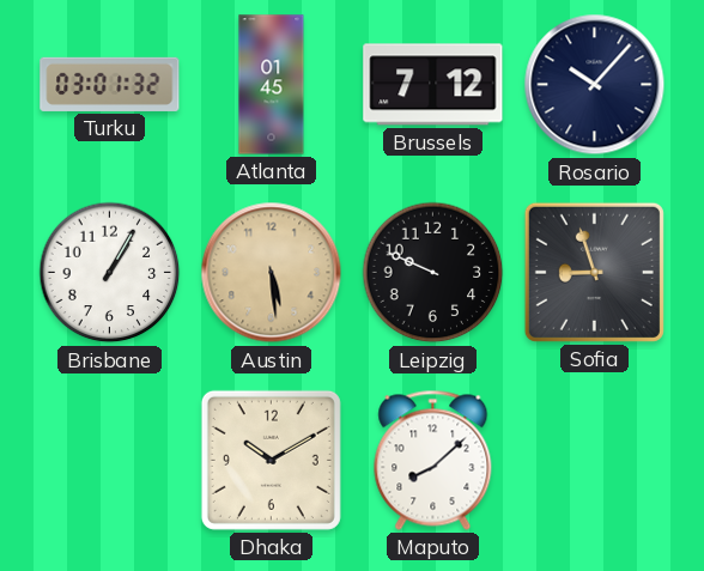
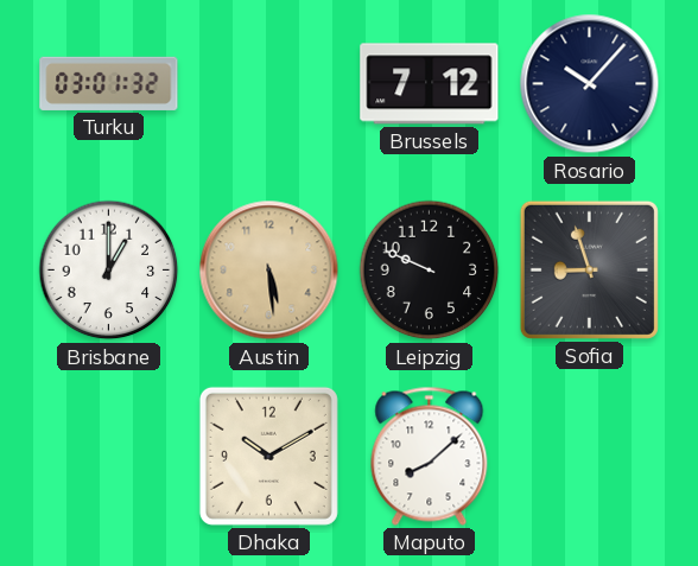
Atlanta: 01:45 -> none
Brisbane: 1:05 -> 1:00
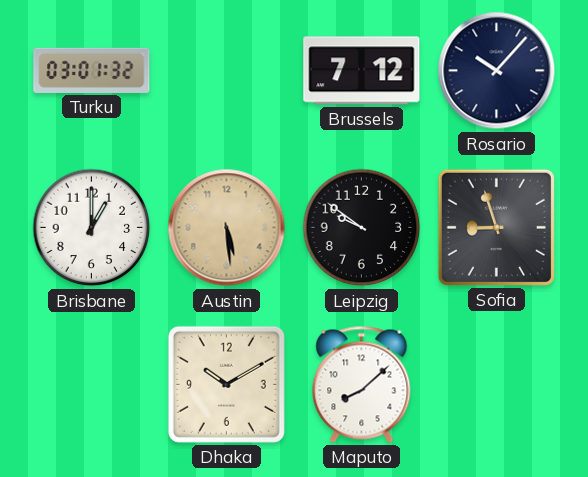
Leipzig: 9:49 -> 9:51
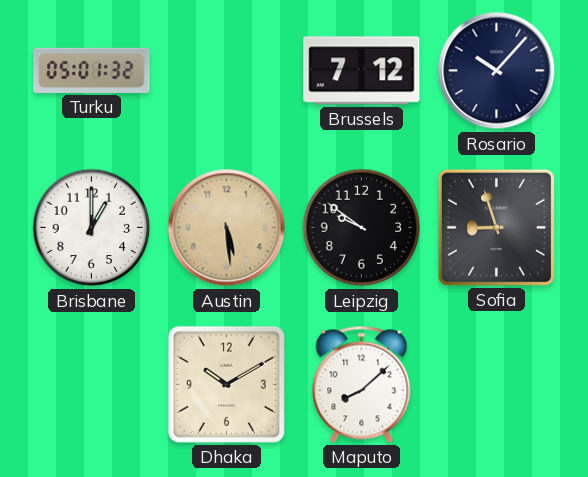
Turku: 03:01 -> 05:01
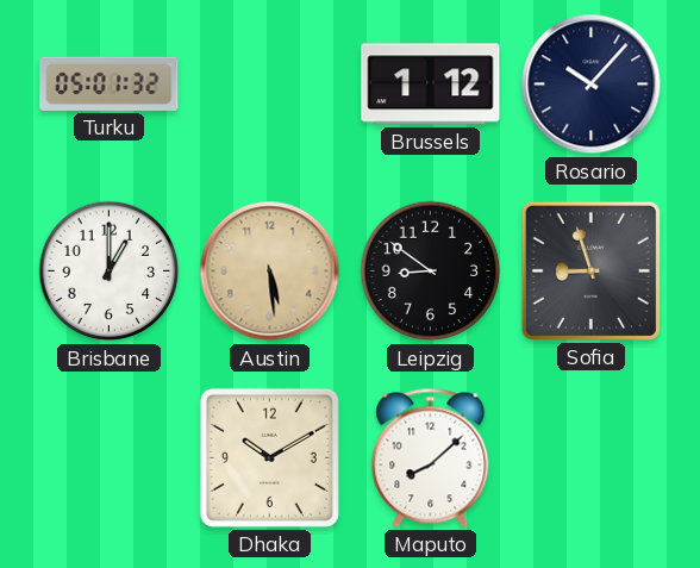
Brussels: 7:12 -> 1:12
Leipzig: 9:51 -> 8:51
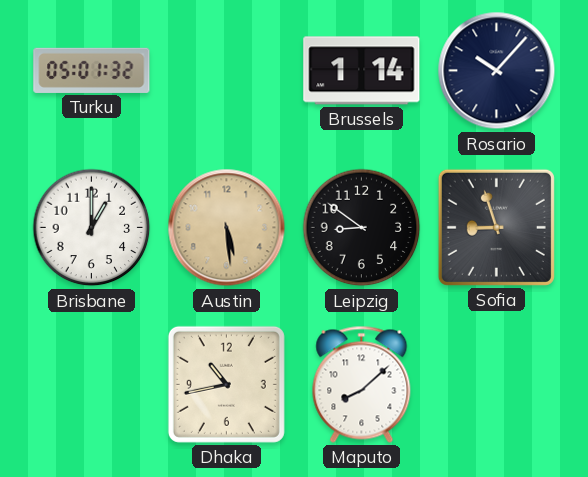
Brussels: 1:12 -> 1:14
Dhaka: 10:10 -> 10:43
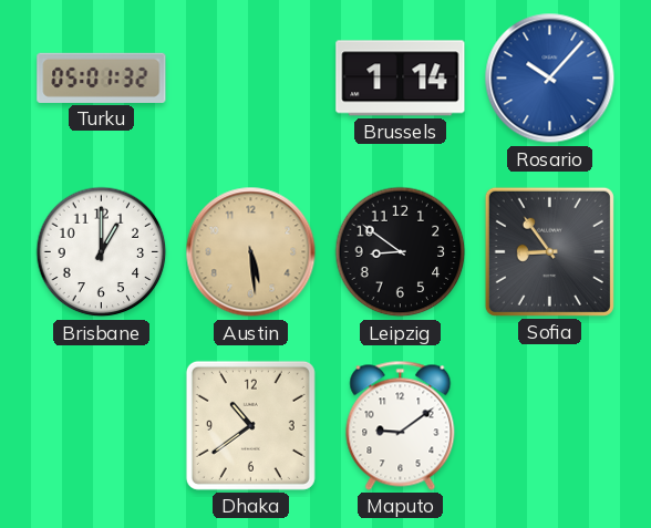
Rosario dial: navy -> blue
Sofia: 8:57 -> 8:54
Dhaka: 10:43 -> 10:39
Maputo: 8:08 -> 9:09
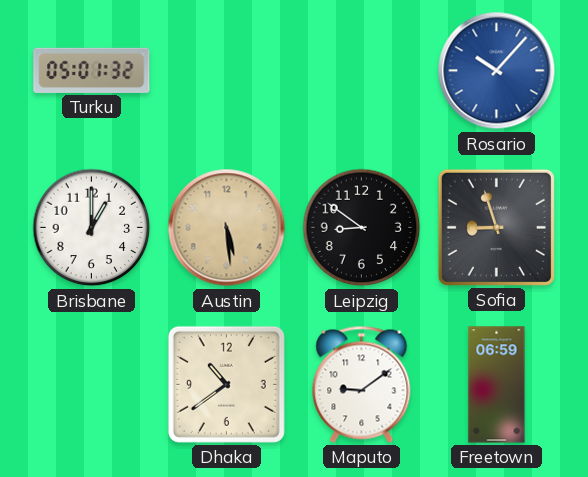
Brussels: 1:14 -> none
Sofia: 8:54 -> 8:57
Freetown: none -> 06:59
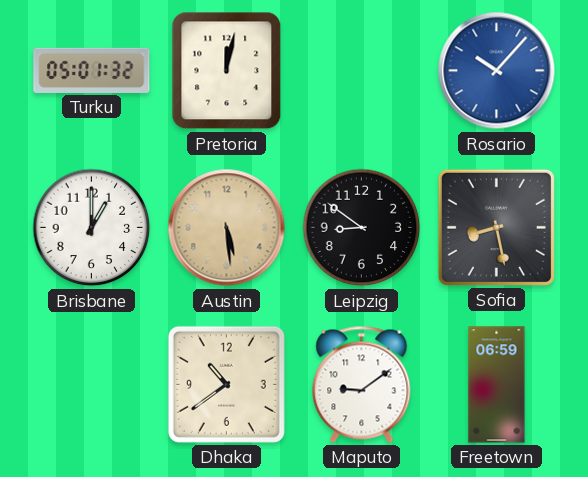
Pretoria: none -> 12:02
Sofia: 8:57 -> 8:28
